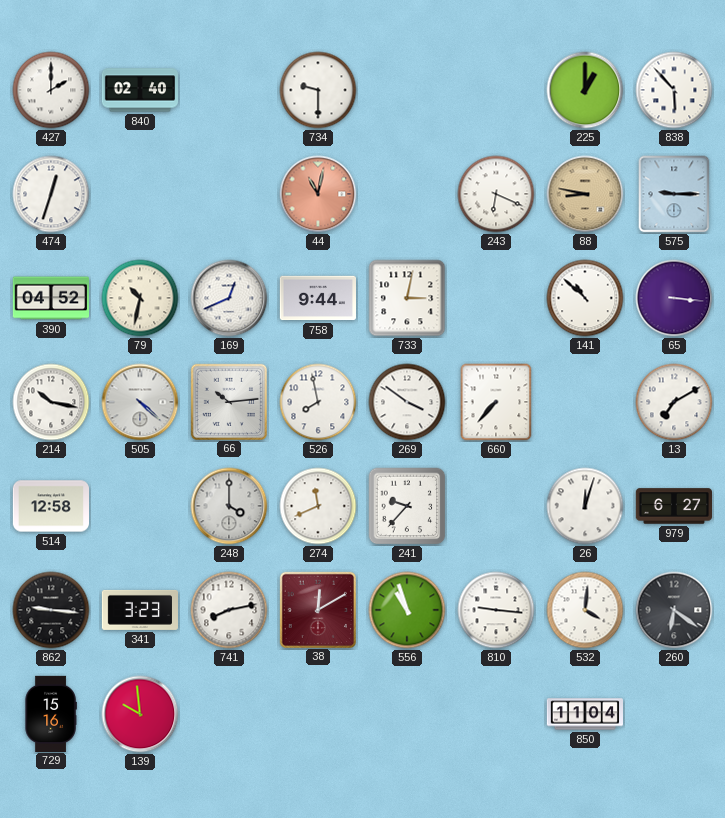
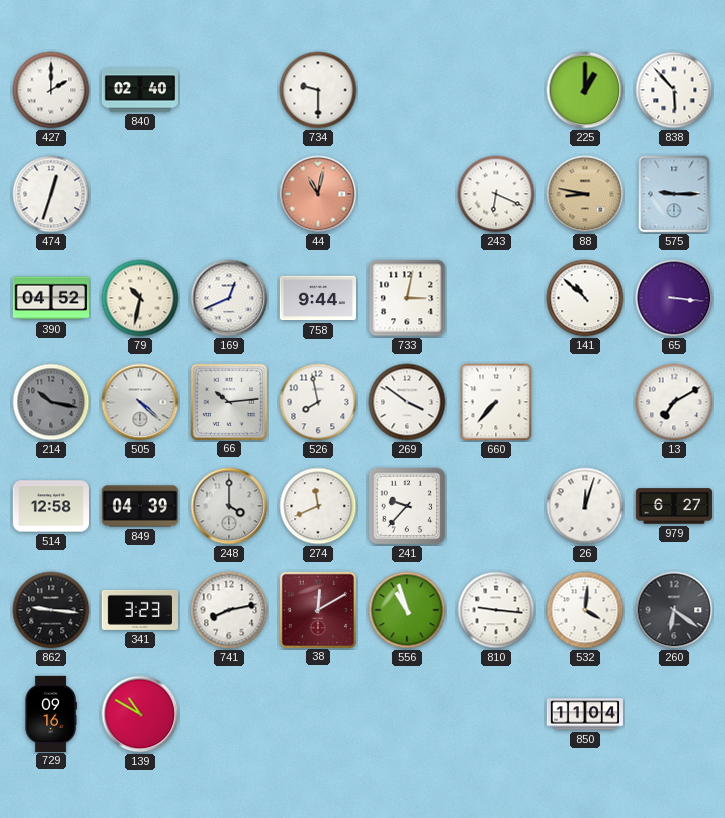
214 dial: white -> grey
849: none -> 04:39
729: 15:16 -> 09:16
139: 9:59 -> 10:50
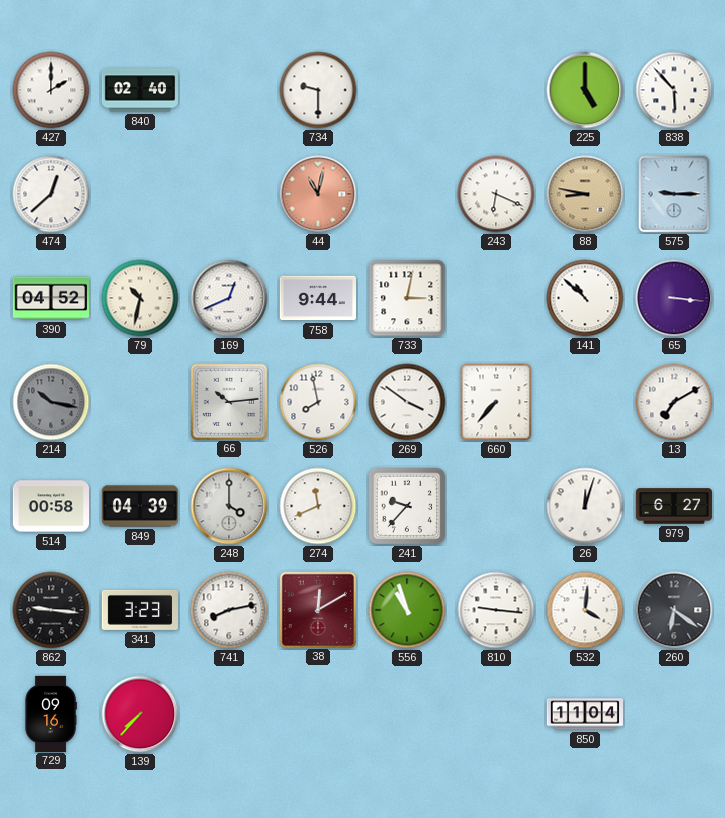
225: 1:00 -> 5:00
474: 12:33 -> 12:38
505: 4:22 -> none
514: 12:58 -> 00:58
139: 10:50 -> 7:37
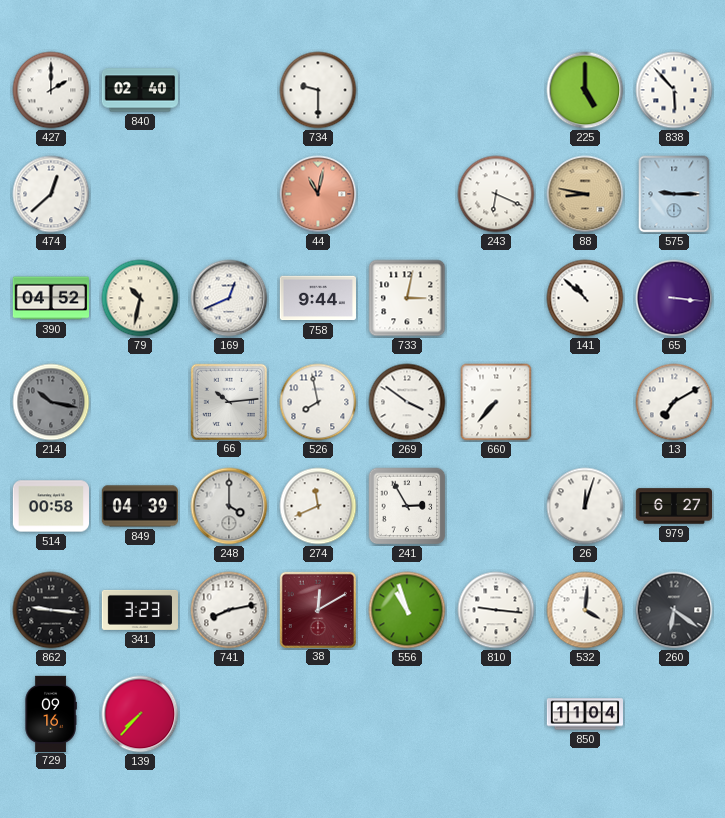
241: 9:37 -> 2:55
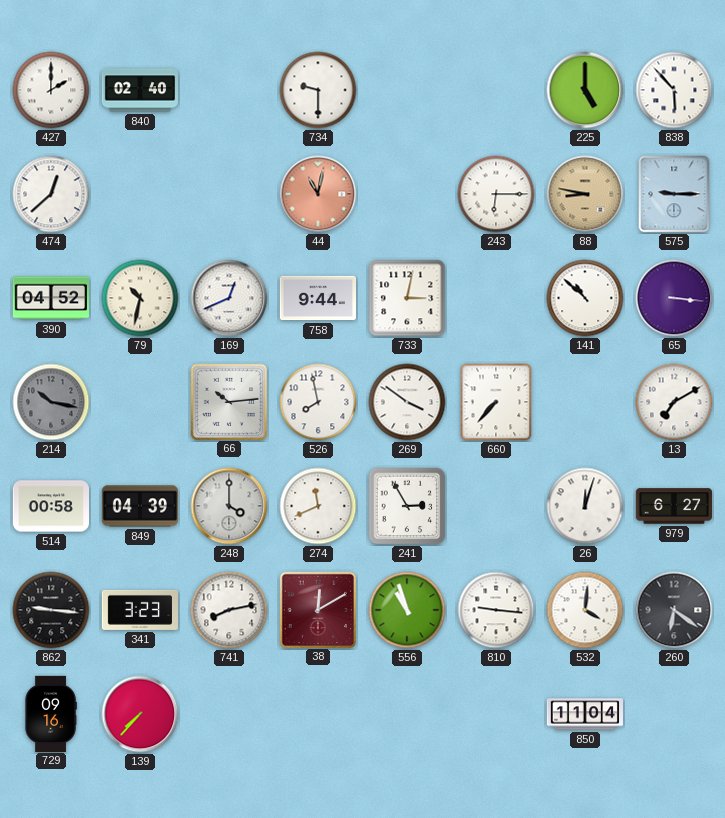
243: 6:19 -> 6:15
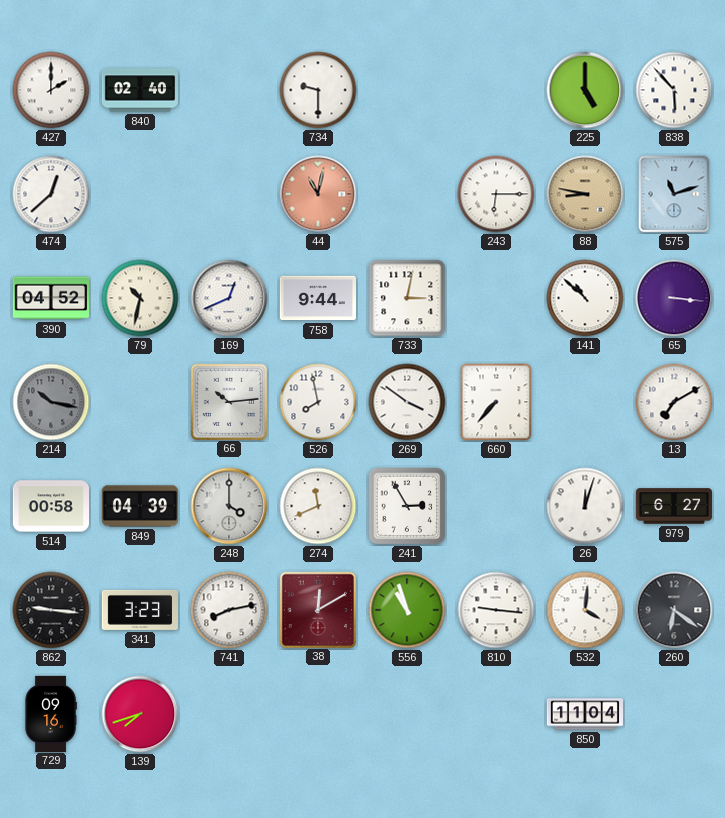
575: 9:15 -> 11:12
139: 7:37 -> 7:42
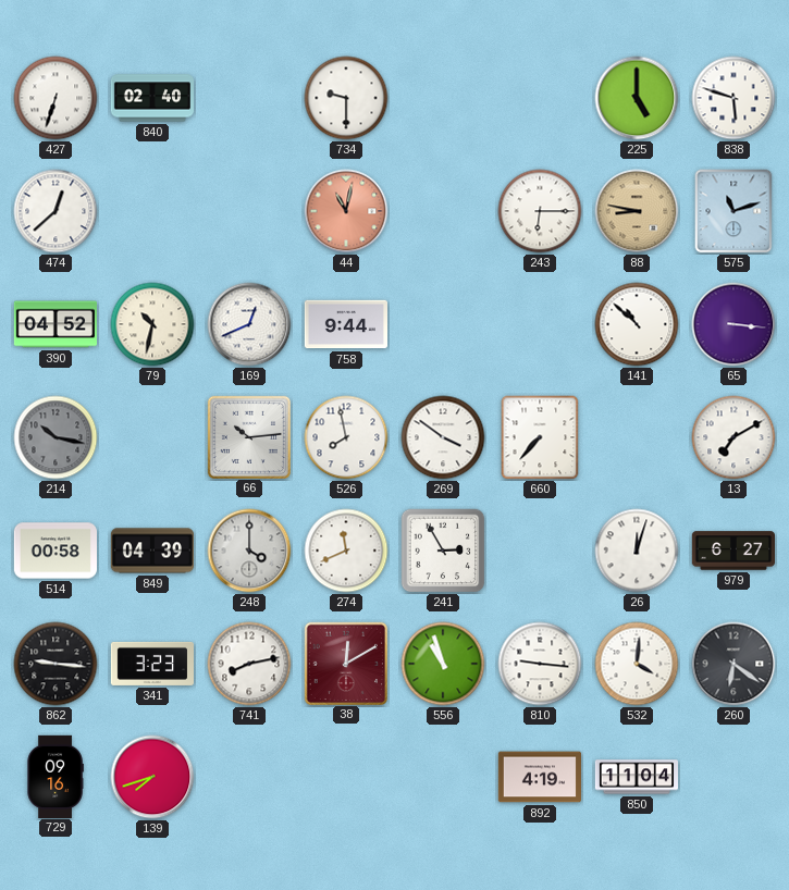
427: 2:00 -> 6:33
838: 5:53 -> 5:48
733: 3:02 -> none
892: none -> 4:19
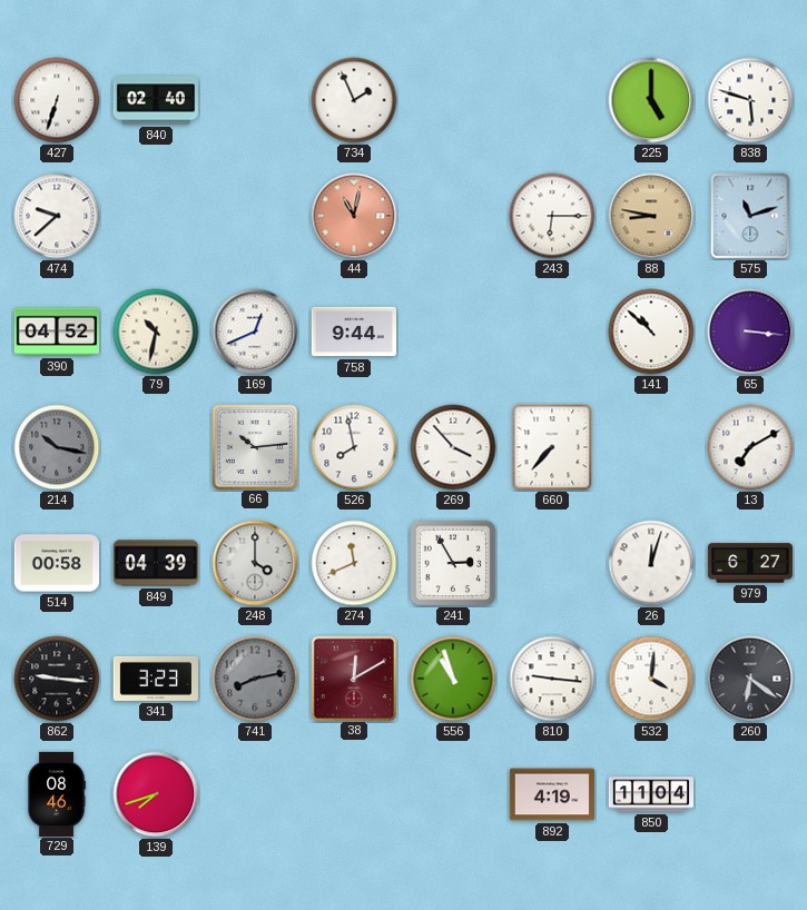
734: 9:30 -> 1:56
474: 12:38 -> 9:38
269: 3:51 -> 3:53
741 dial: white -> grey
729: 09:16 -> 08:46
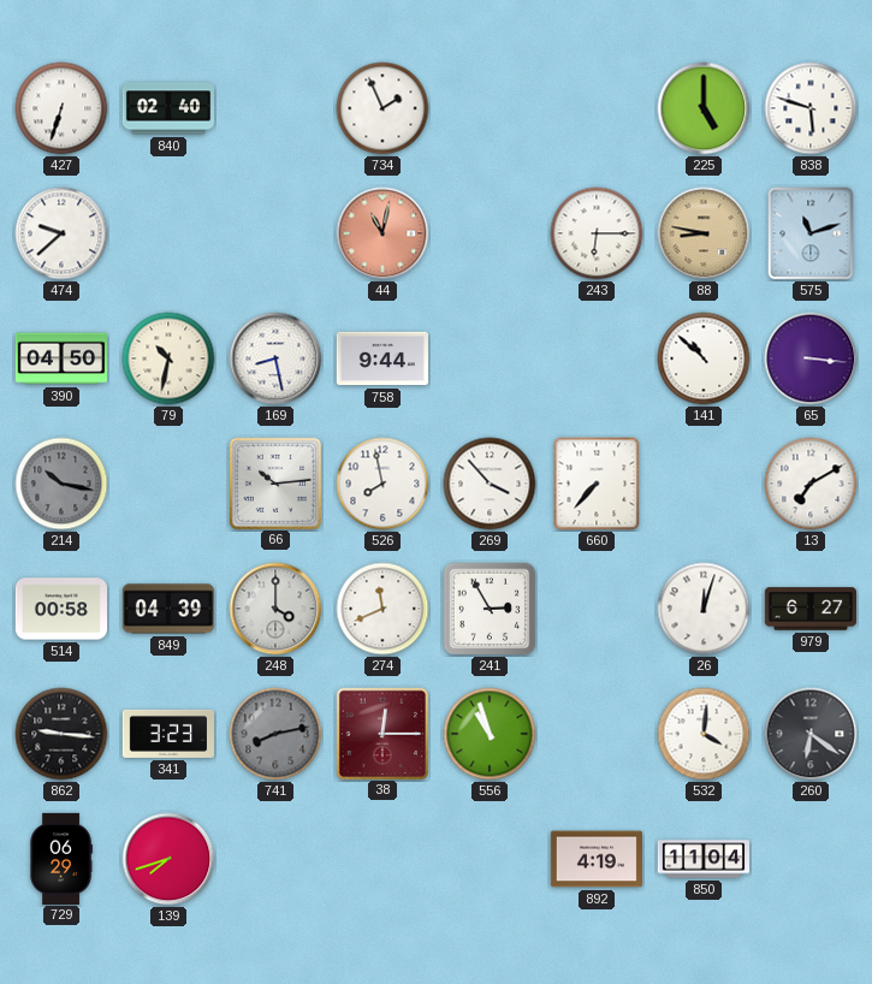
390: 04:52 -> 04:50
169: 12:41 -> 8:28
38: 12:10 -> 12:15
810: 9:16 -> none
729: 08:46 -> 06:29
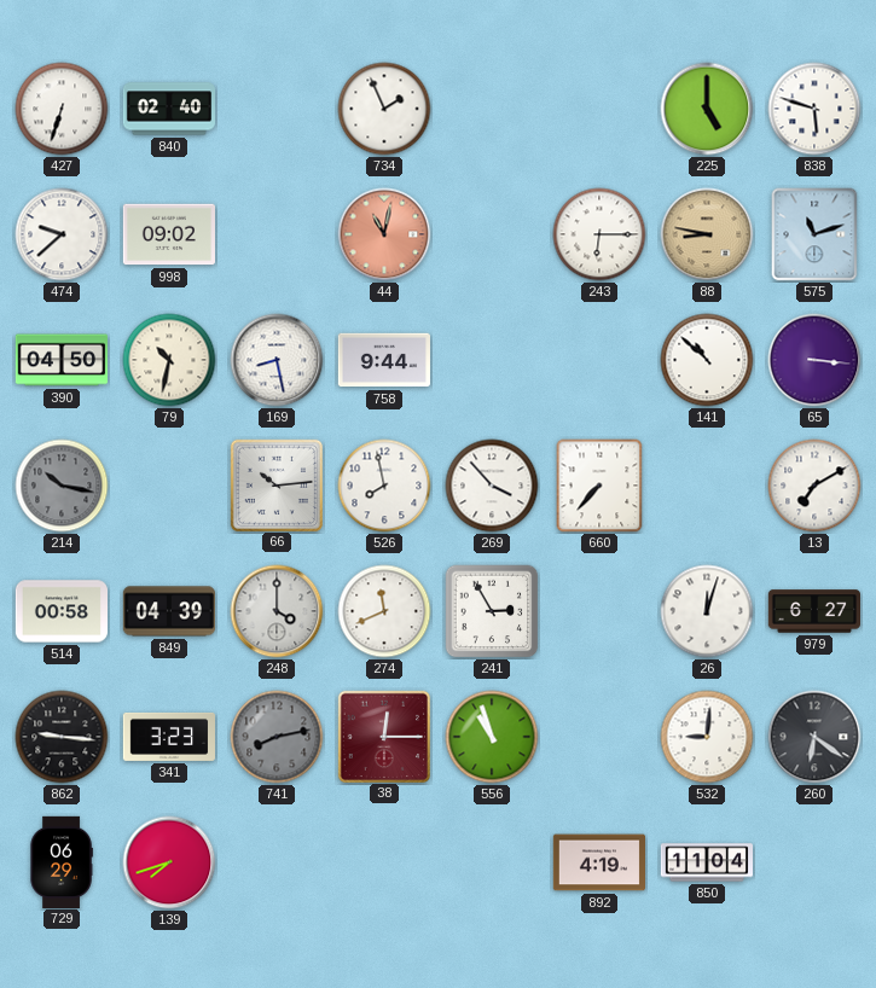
998: none -> 09:02
532: 4:01 -> 9:01
